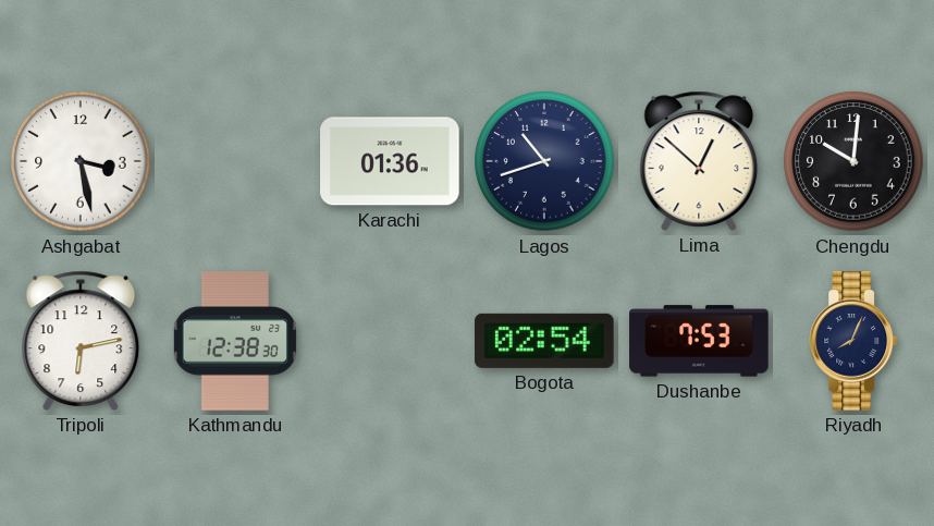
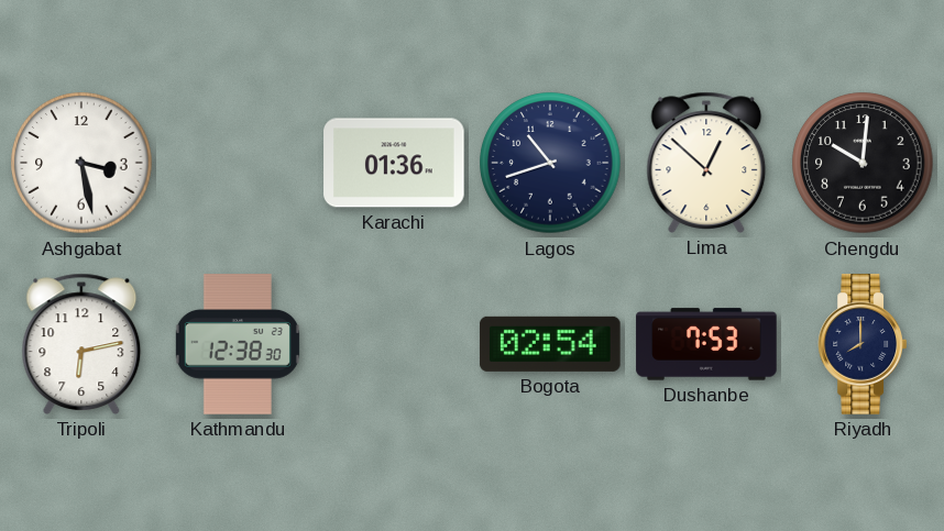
Riyadh: 8:04 -> 8:00
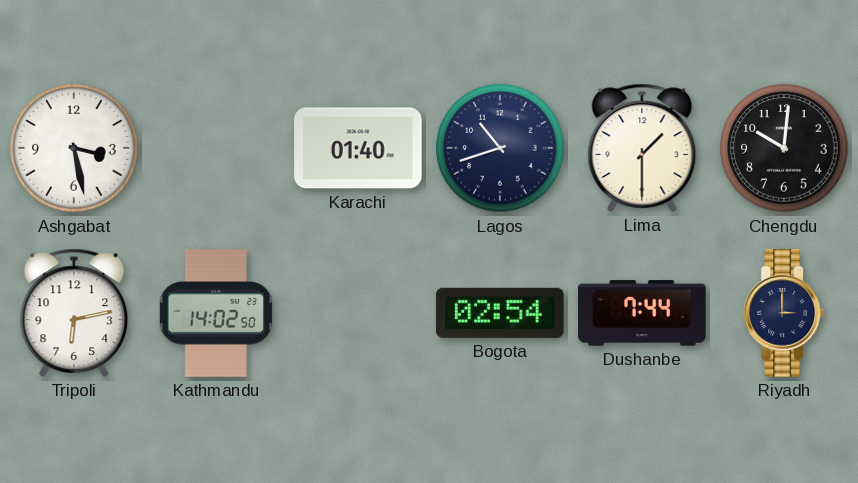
Karachi: 01:36 -> 01:40
Lima: 12:52 -> 1:30
Kathmandu: 12:38 -> 14:02
Dushanbe: 7:53 -> 7:44
Riyadh: 8:00 -> 3:00
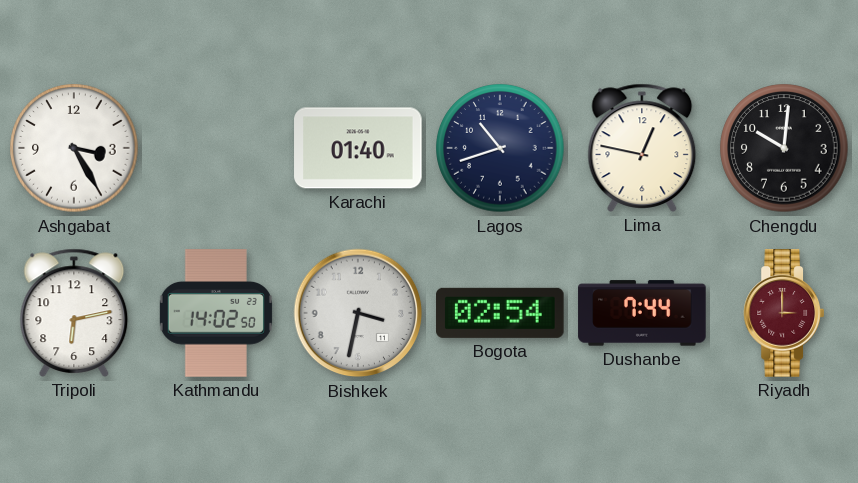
Ashgabat: 3:28 -> 3:25
Lima: 1:30 -> 12:47
Bishkek: none -> 3:32
Riyadh dial: navy -> burgundy
